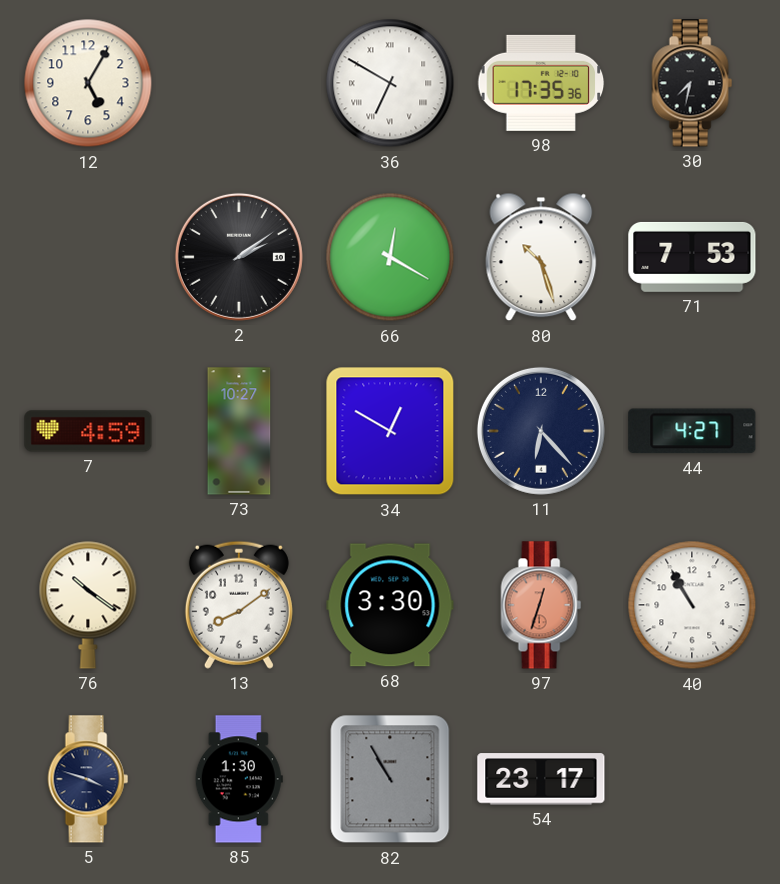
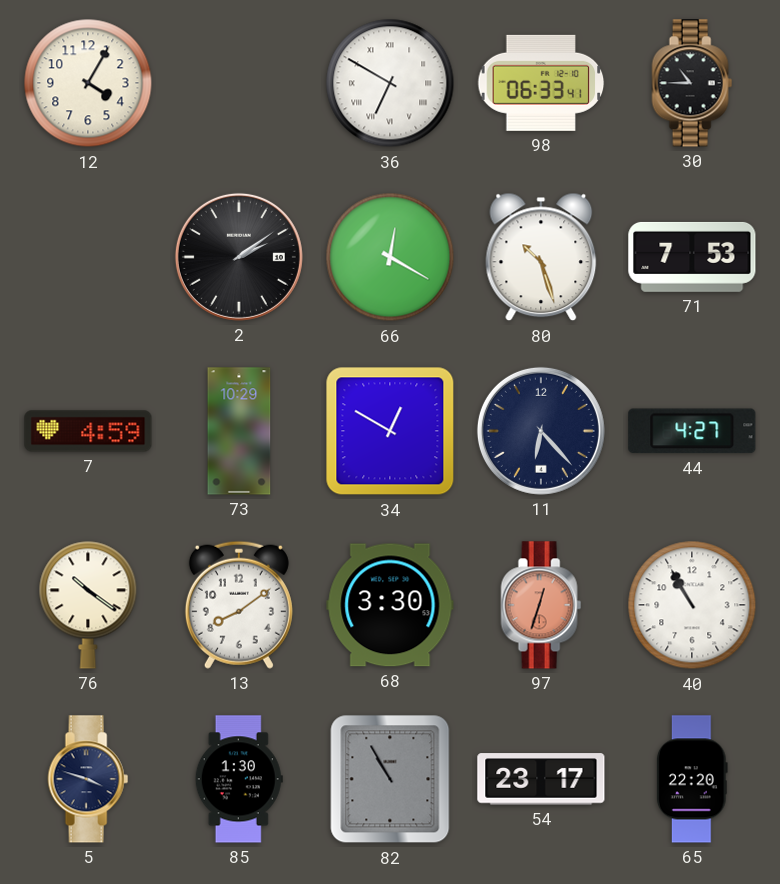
12: 5:05 -> 4:05
98: 17:35 -> 06:33
30: 7:32 -> 10:45
73: 10:27 -> 10:29
65: none -> 22:20
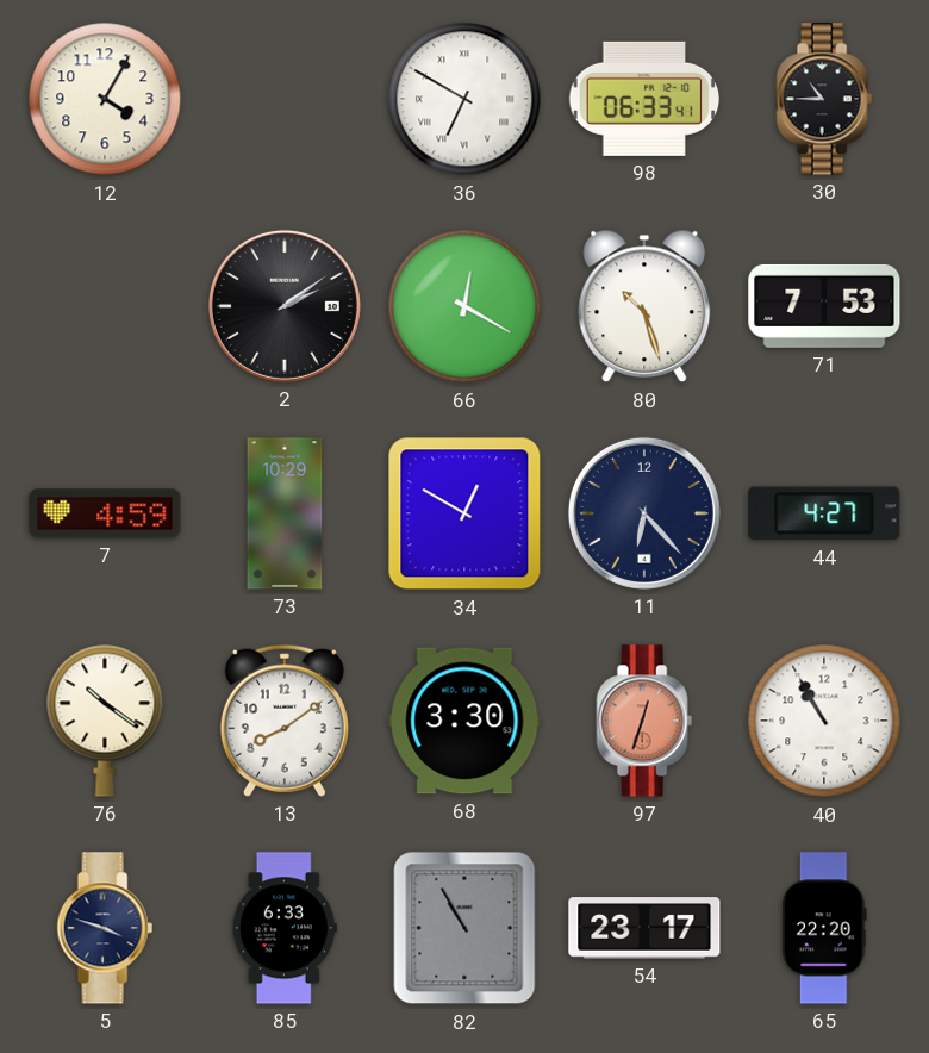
85: 1:30 -> 6:33
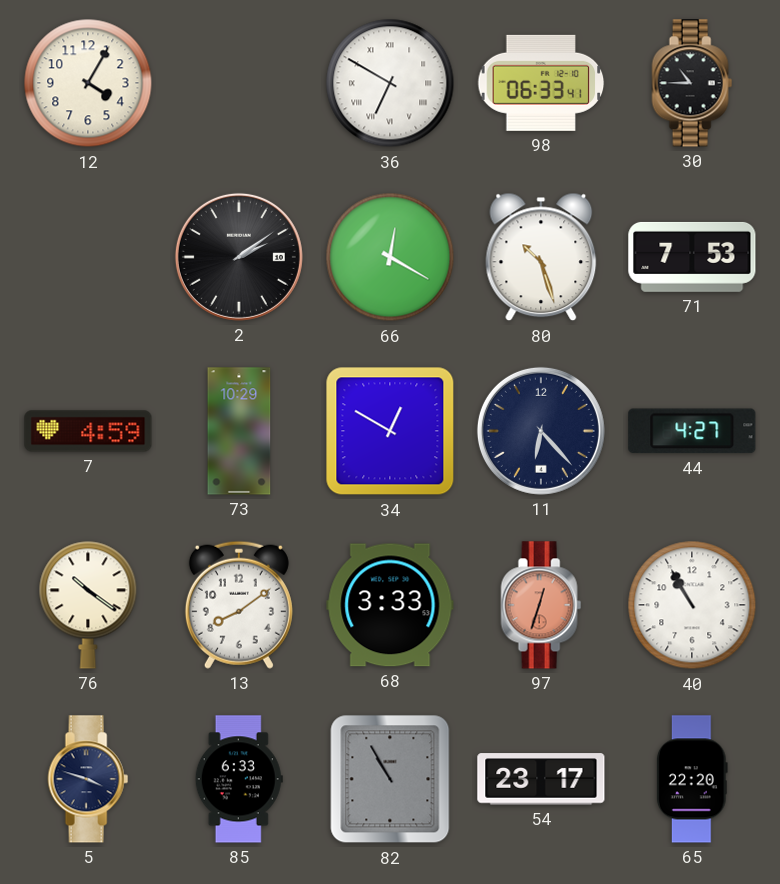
68: 3:30 -> 3:33
